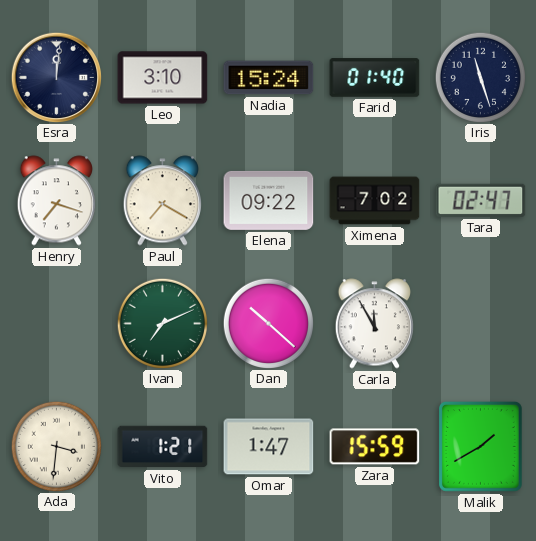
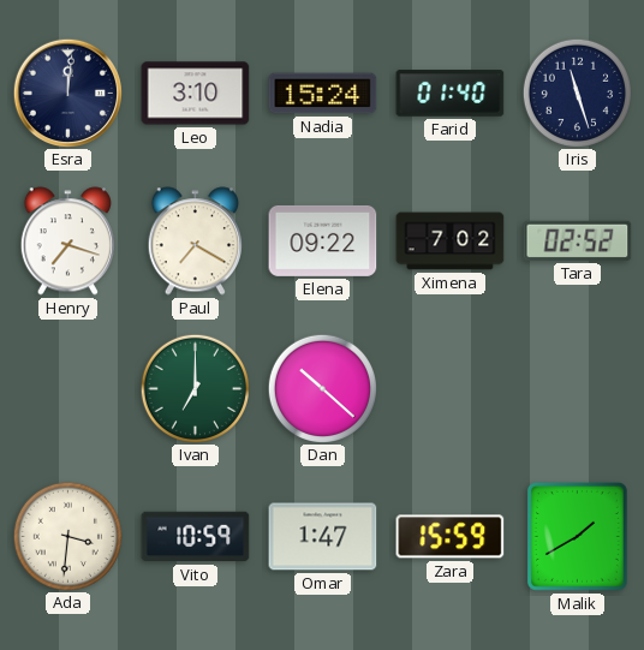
Tara: 02:47 -> 02:52
Ivan: 7:11 -> 7:00
Carla: 11:55 -> none
Vito: 1:21 -> 10:59
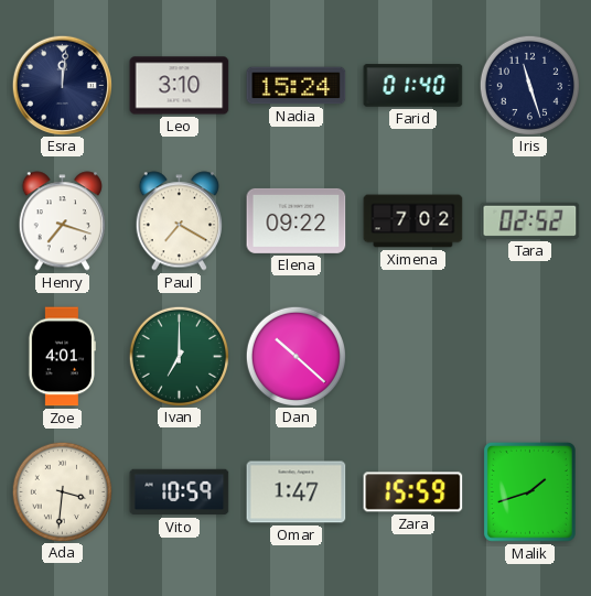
Zoe: none -> 4:01
Malik: 1:40 -> 1:42
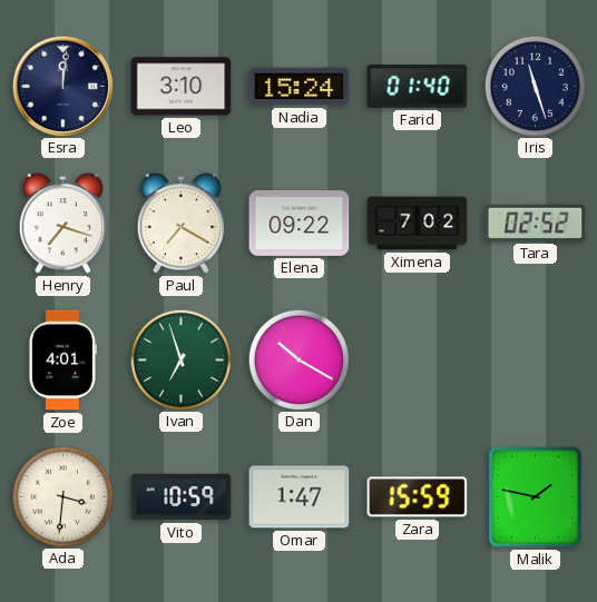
Ivan: 7:00 -> 6:57
Dan: 10:22 -> 10:20
Malik: 1:42 -> 1:47
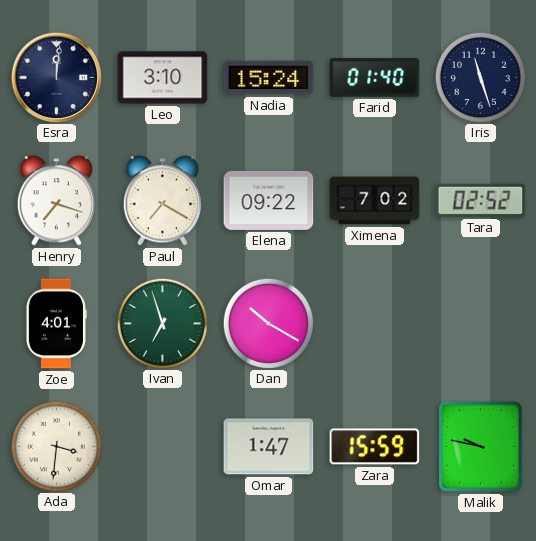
Vito: 10:59 -> none
Malik: 1:47 -> 9:47
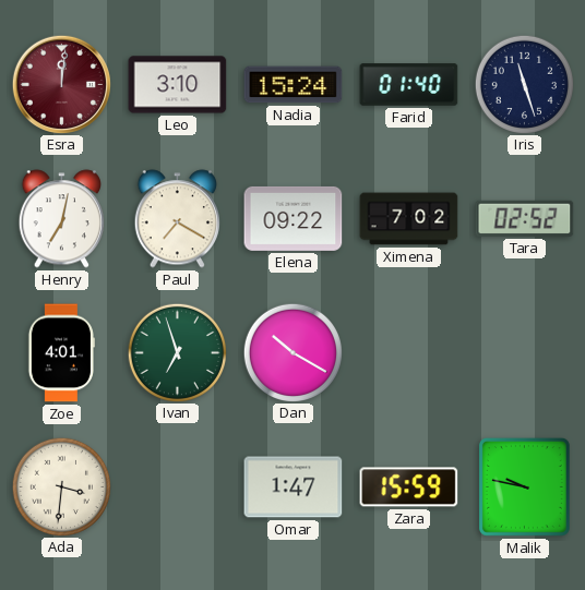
Esra dial: navy -> burgundy
Henry: 7:18 -> 7:02
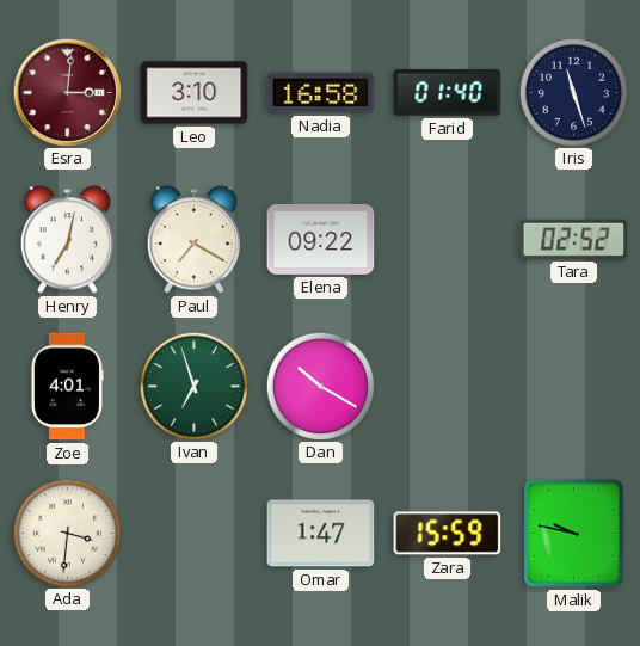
Esra: 12:01 -> 3:01
Nadia: 15:24 -> 16:58
Ximena: 7:02 -> none
